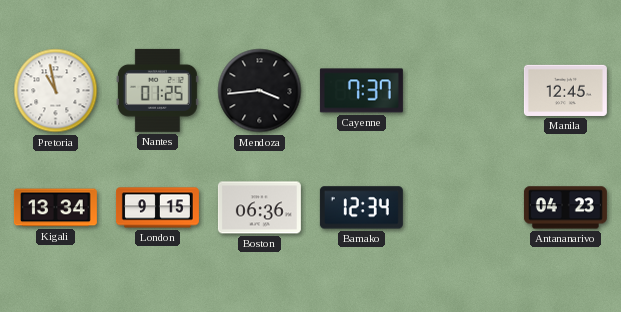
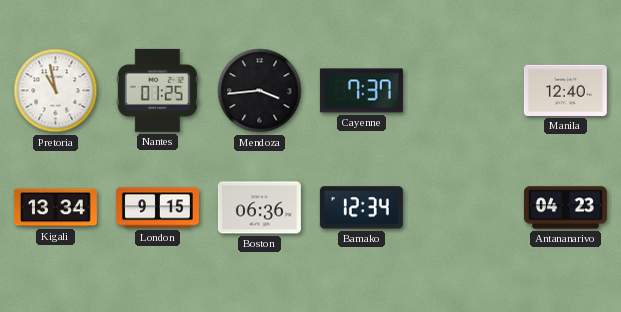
Manila: 12:45 -> 12:40
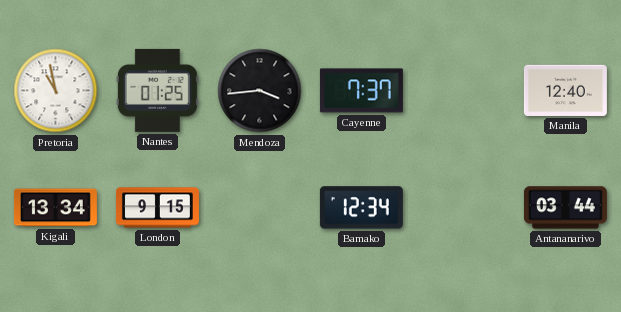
Boston: 06:36 -> none
Antananarivo: 04:23 -> 03:44
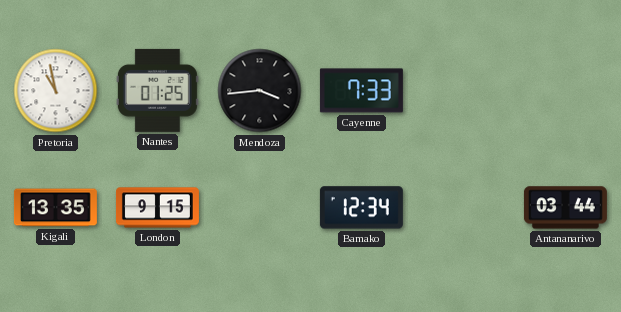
Cayenne: 7:37 -> 7:33
Manila: 12:40 -> none
Kigali: 13:34 -> 13:35
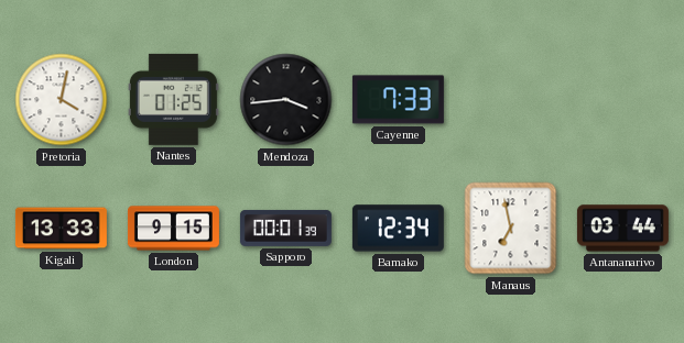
Pretoria: 10:58 -> 4:02
Kigali: 13:35 -> 13:33
Sapporo: none -> 00:01
Manaus: none -> 6:58
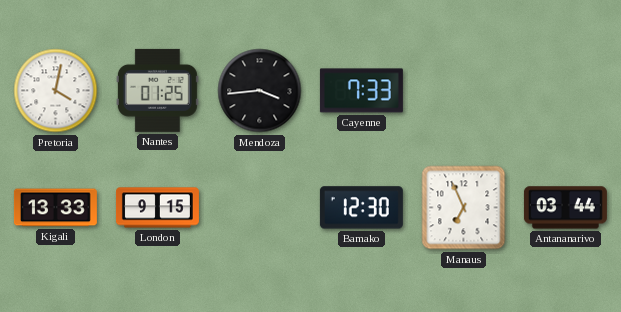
Sapporo: 00:01 -> none
Bamako: 12:34 -> 12:30
Manaus: 6:58 -> 6:56
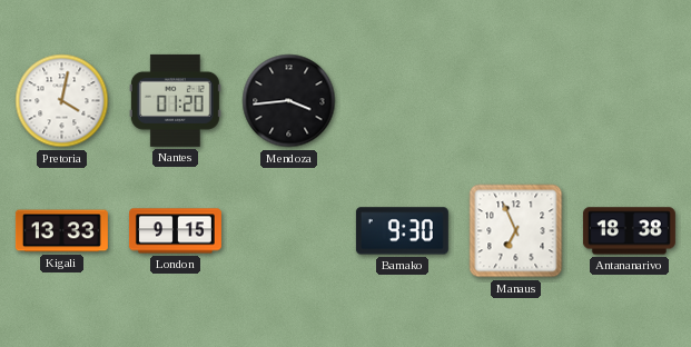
Nantes: 01:25 -> 01:20
Cayenne: 7:33 -> none
Bamako: 12:30 -> 9:30
Antananarivo: 03:44 -> 18:38
